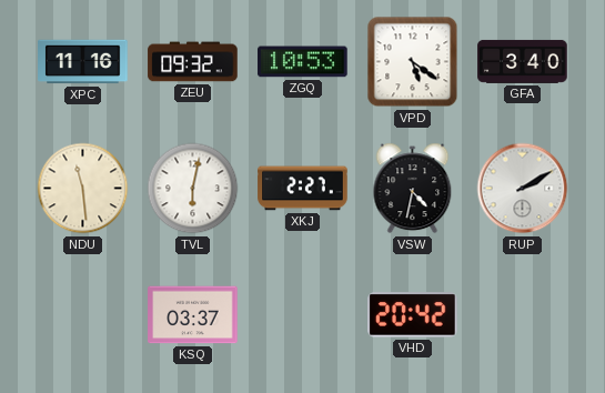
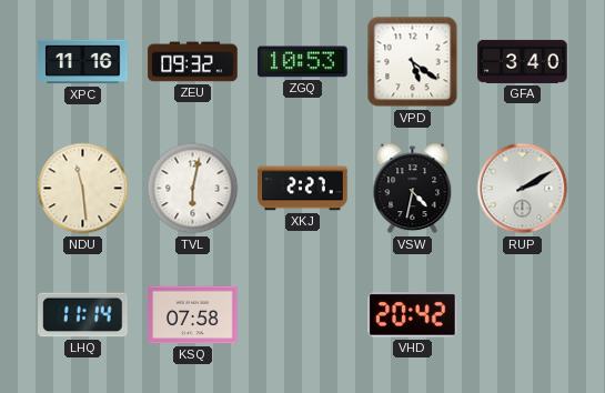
LHQ: none -> 11:14
KSQ: 03:37 -> 07:58
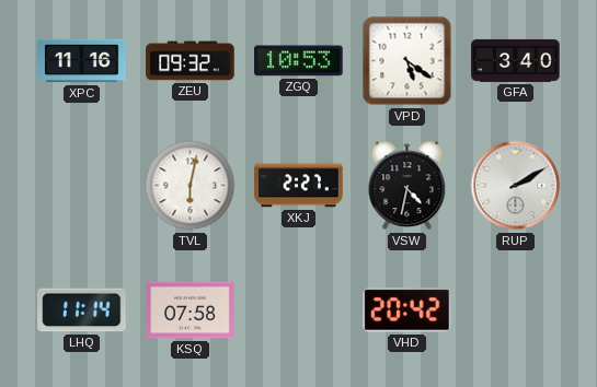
NDU: 11:29 -> none
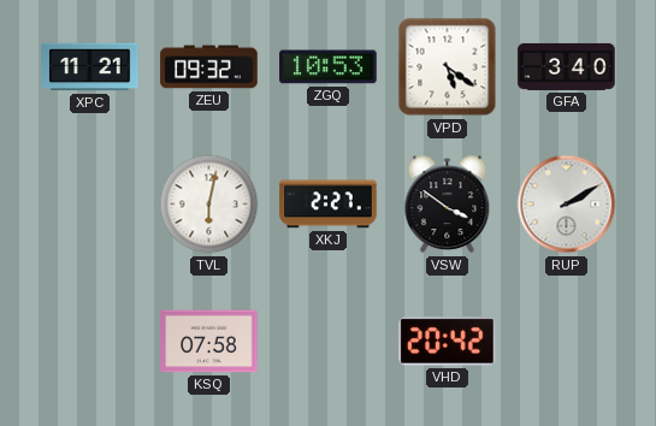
XPC: 11:16 -> 11:21
VSW: 4:32 -> 3:51
LHQ: 11:14 -> none
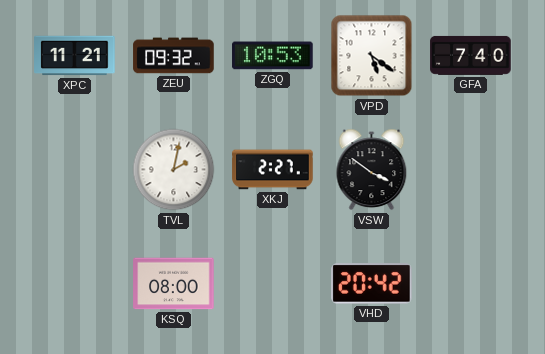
GFA: 3:40 -> 7:40
TVL: 6:02 -> 2:02
RUP: 2:10 -> none
KSQ: 07:58 -> 08:00
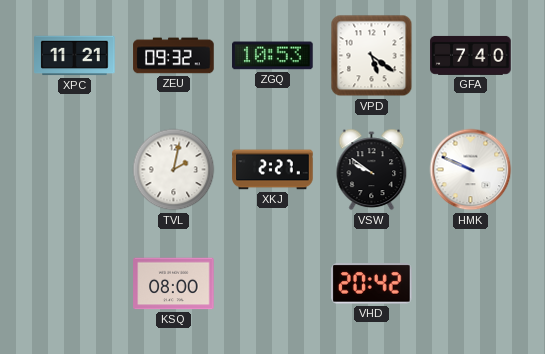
VSW: 3:51 -> 9:51
HMK: none -> 9:49
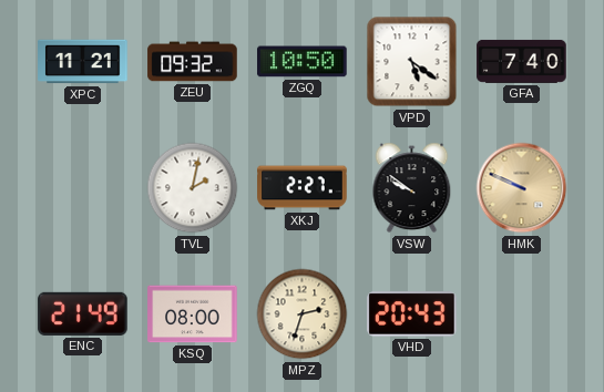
ZGQ: 10:53 -> 10:50
HMK dial: white -> champagne
ENC: none -> 21:49
MPZ: none -> 2:33
VHD: 20:42 -> 20:43
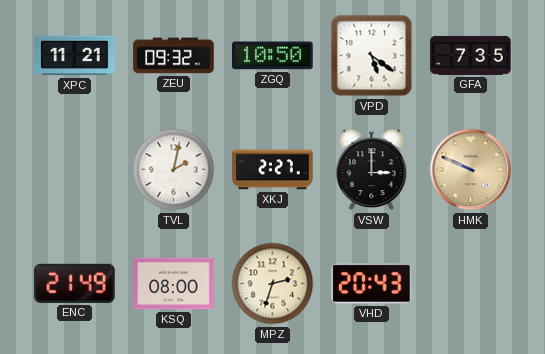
GFA: 7:40 -> 7:35
VSW: 9:51 -> 3:00
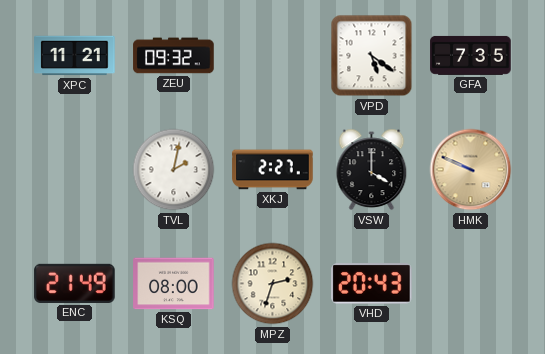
ZGQ: 10:50 -> none
VSW: 3:00 -> 4:00
